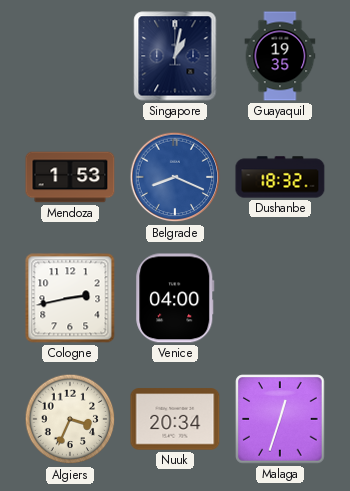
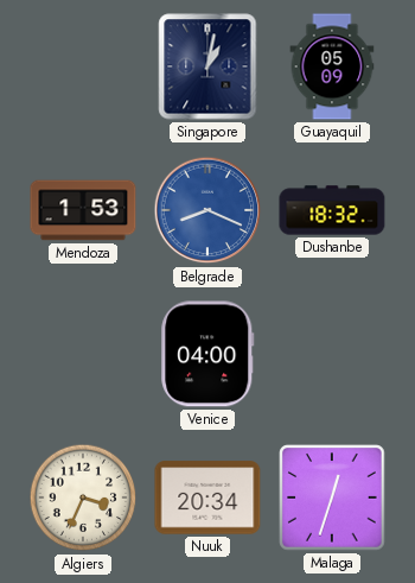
Guayaquil: 19:35 -> 05:09
Cologne: 2:43 -> none
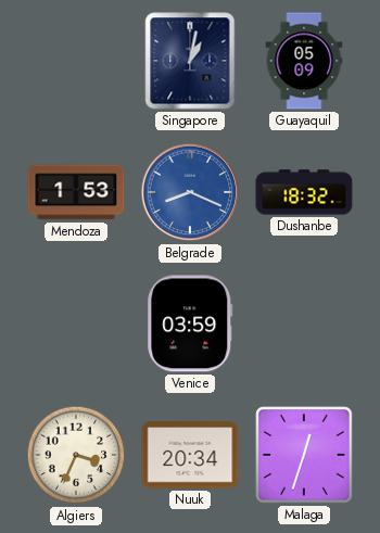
Venice: 04:00 -> 03:59
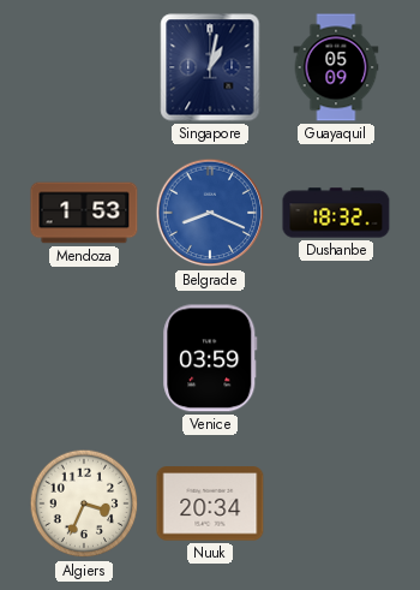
Malaga: 12:33 -> none
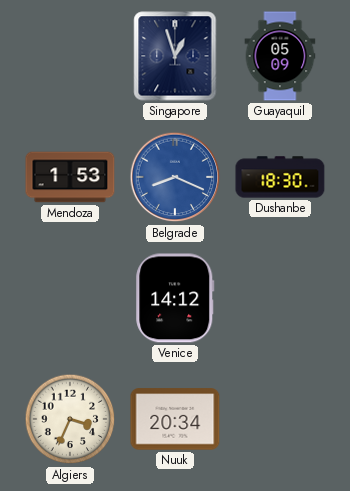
Singapore: 1:02 -> 12:57
Dushanbe: 18:32 -> 18:30
Venice: 03:59 -> 14:12
